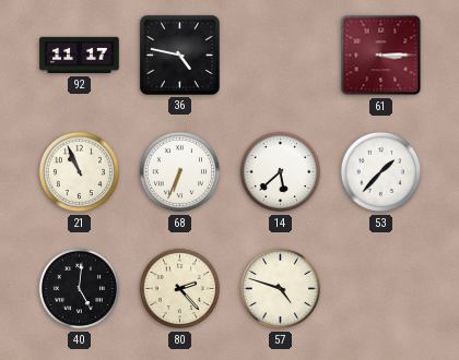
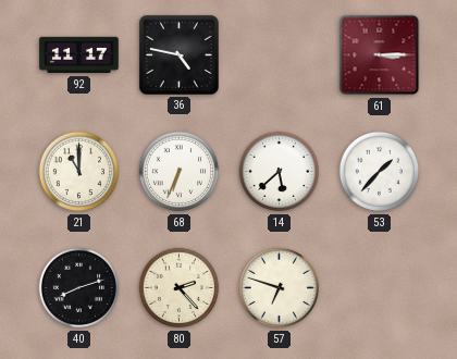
21: 10:56 -> 11:00
40: 5:01 -> 8:12
57: 4:48 -> 6:48
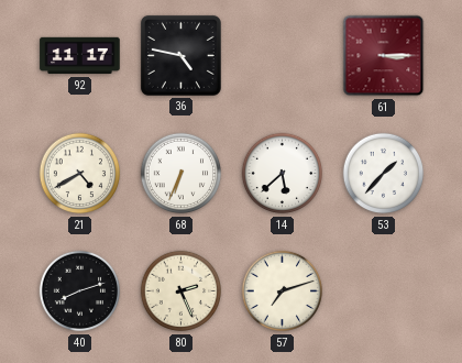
21: 11:00 -> 4:40
80: 2:23 -> 2:26
57: 6:48 -> 7:12
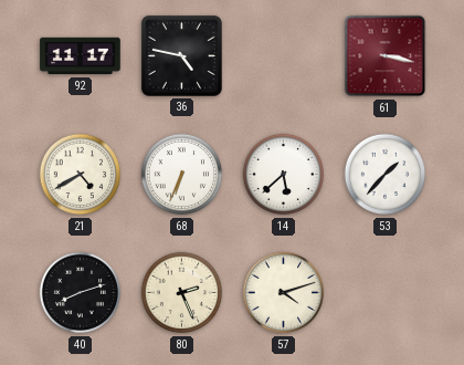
61: 3:15 -> 3:17
57: 7:12 -> 4:12
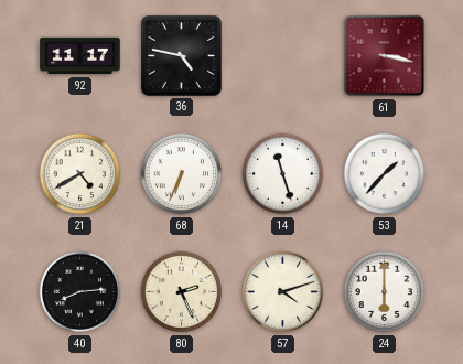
14: 5:38 -> 11:27
40: 8:12 -> 8:14
24: none -> 6:00
